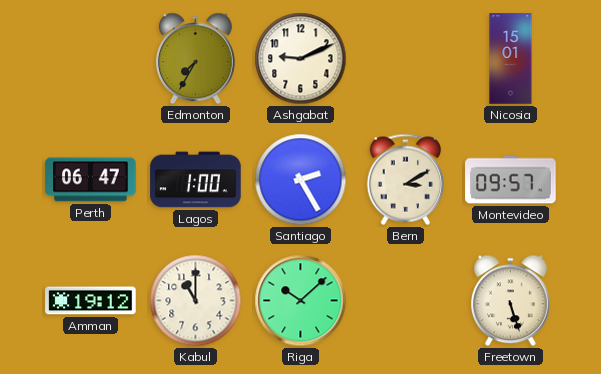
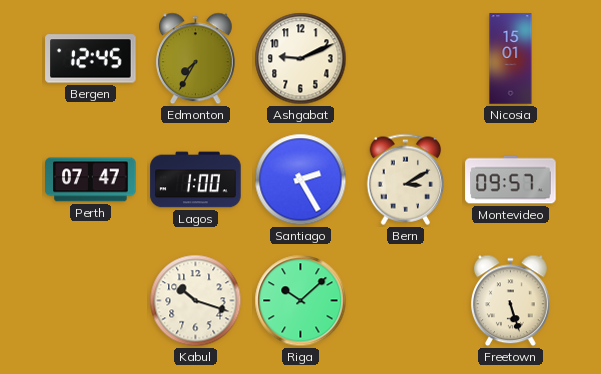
Bergen: none -> 12:45
Perth: 06:47 -> 07:47
Amman: 19:12 -> none
Kabul: 11:00 -> 10:18
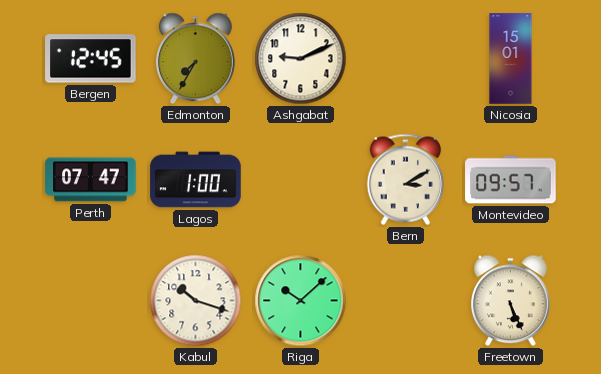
Santiago: 2:25 -> none
Freetown: 5:27 -> 5:26
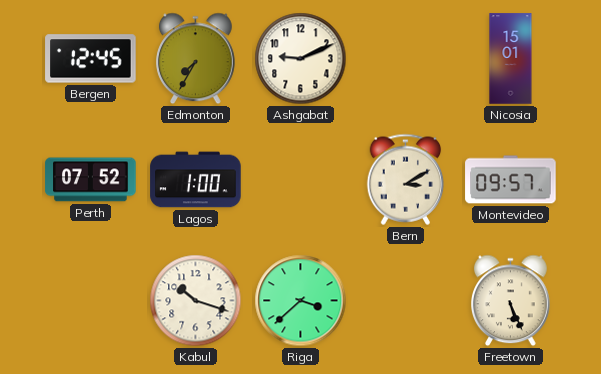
Perth: 07:47 -> 07:52
Riga: 10:08 -> 3:38
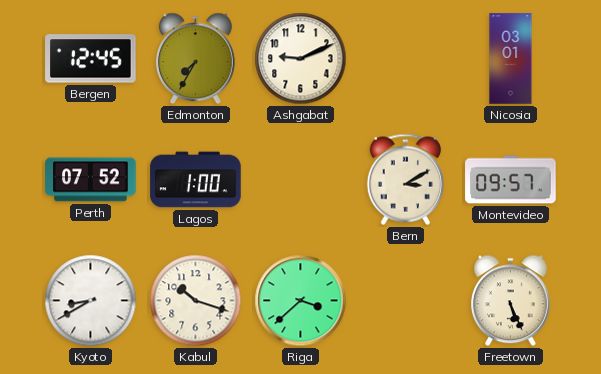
Nicosia: 15:01 -> 03:01
Kyoto: none -> 8:40
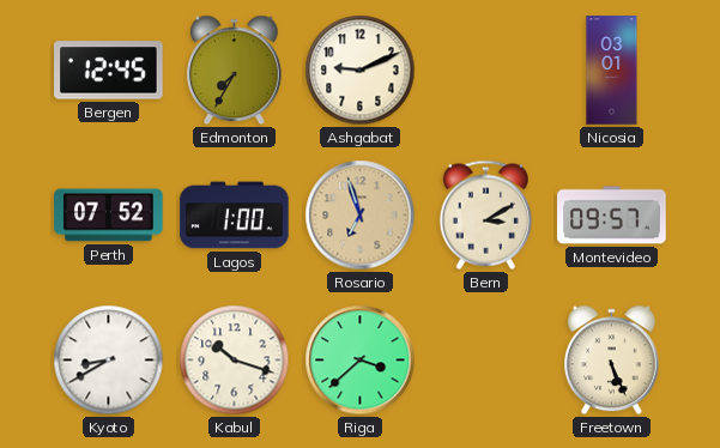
Rosario: none -> 6:57
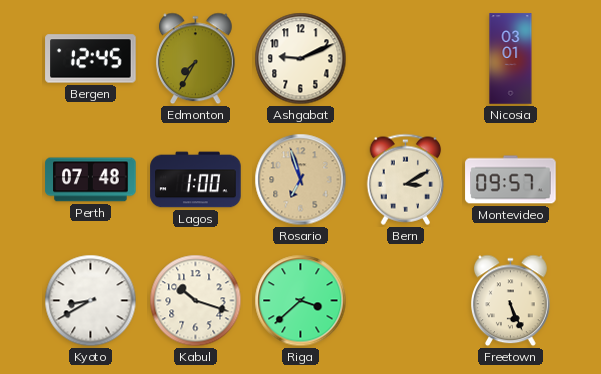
Perth: 07:52 -> 07:48
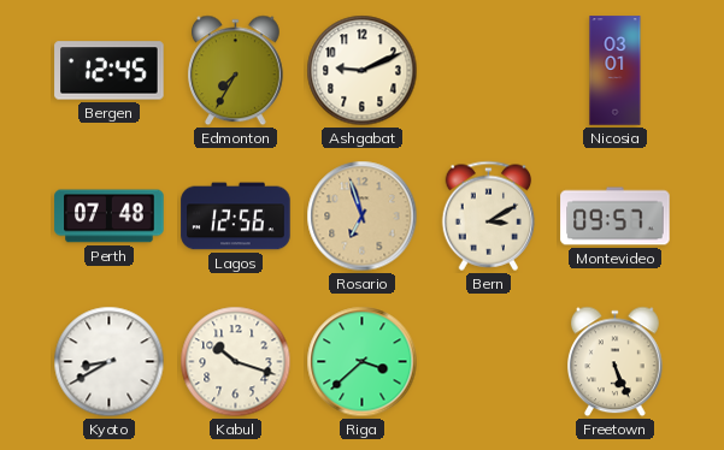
Lagos: 1:00 -> 12:56
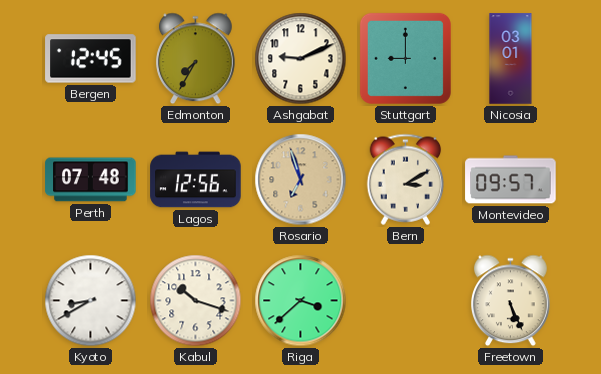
Stuttgart: none -> 9:00
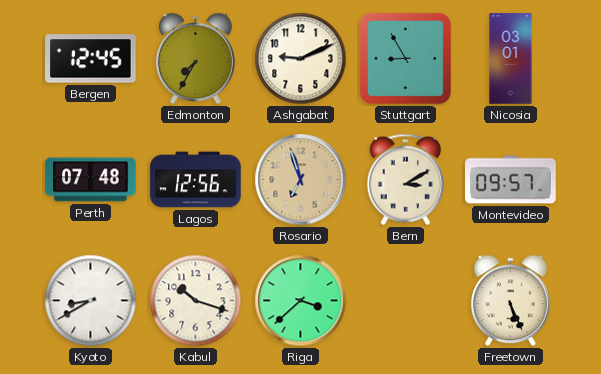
Stuttgart: 9:00 -> 8:55
